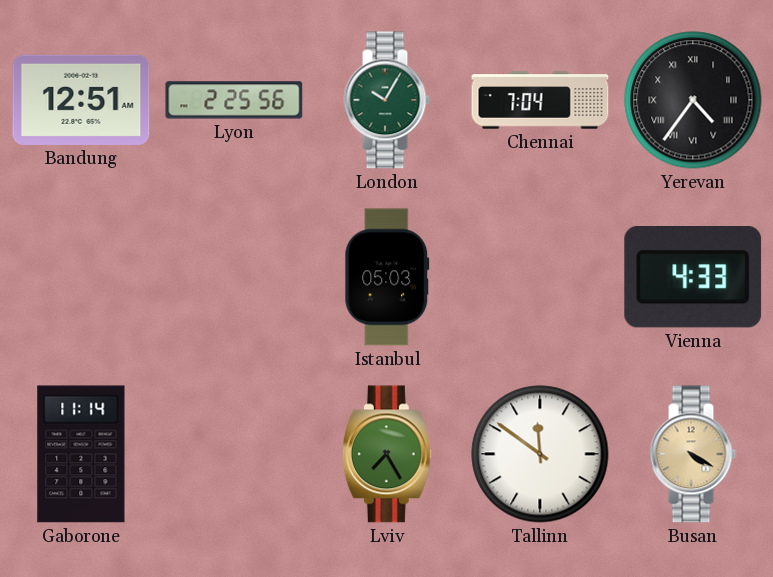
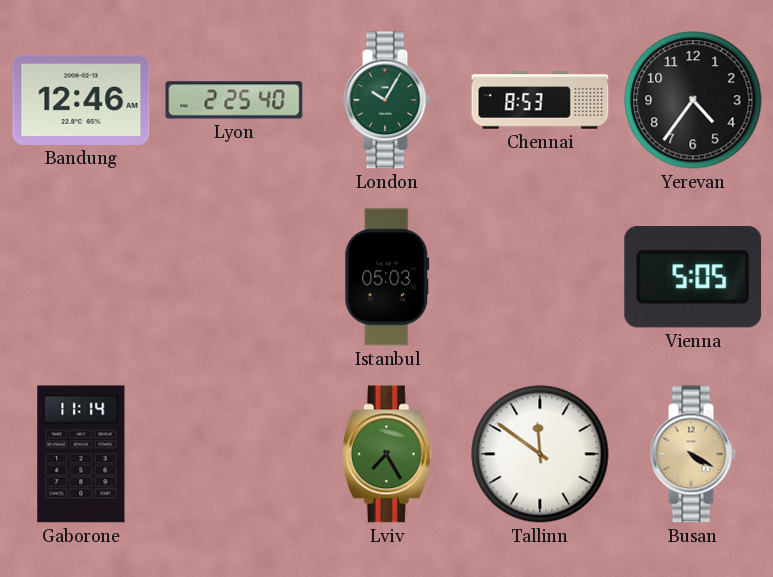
Bandung: 12:51 -> 12:46
Lyon: 2:25:56 -> 2:25:40
Chennai: 7:04 -> 8:53
Yerevan numerals: Roman -> Arabic
Vienna: 4:33 -> 5:05
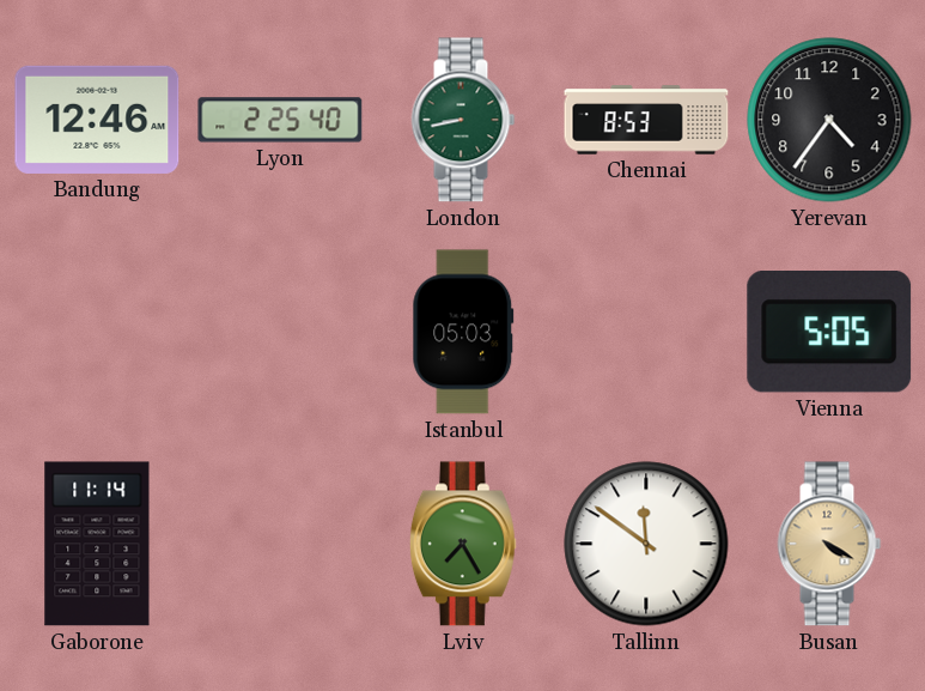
London: 10:05 -> 8:43
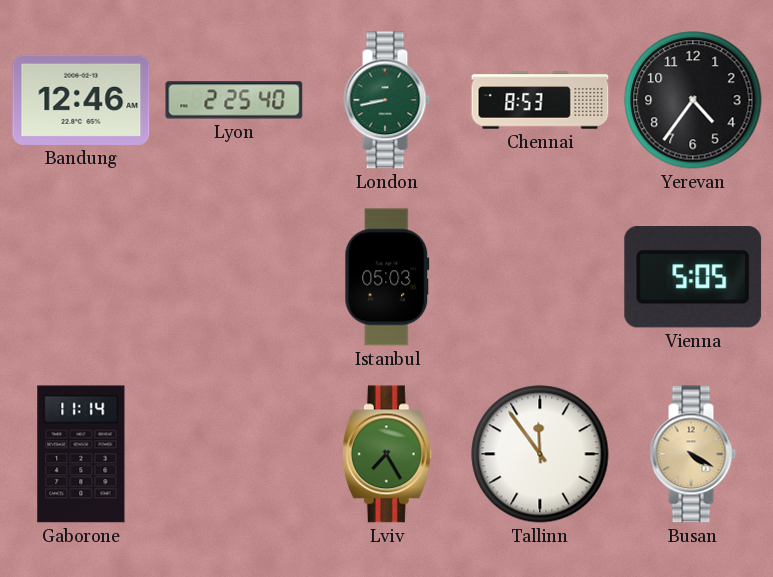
Tallinn: 11:51 -> 11:54
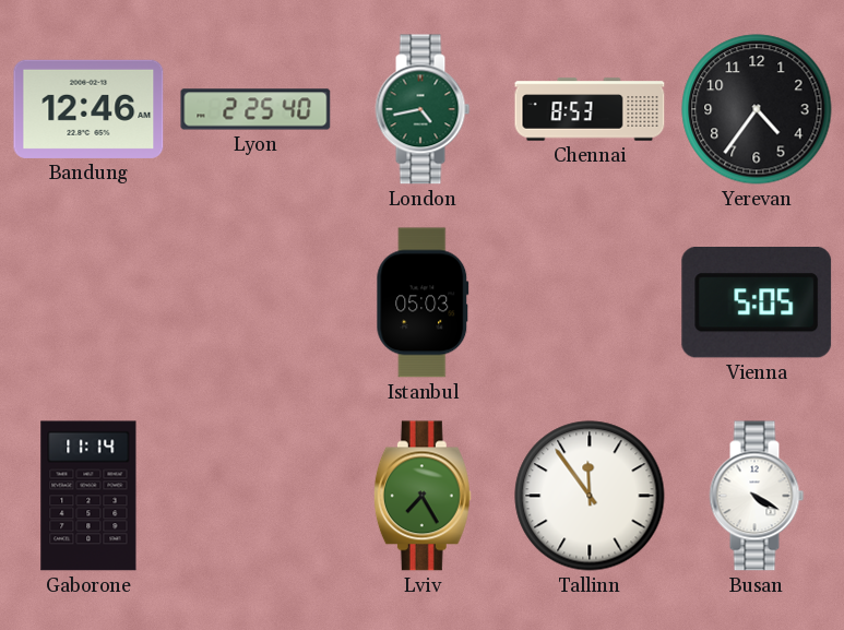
London: 8:43 -> 4:43
Busan dial: champagne -> white
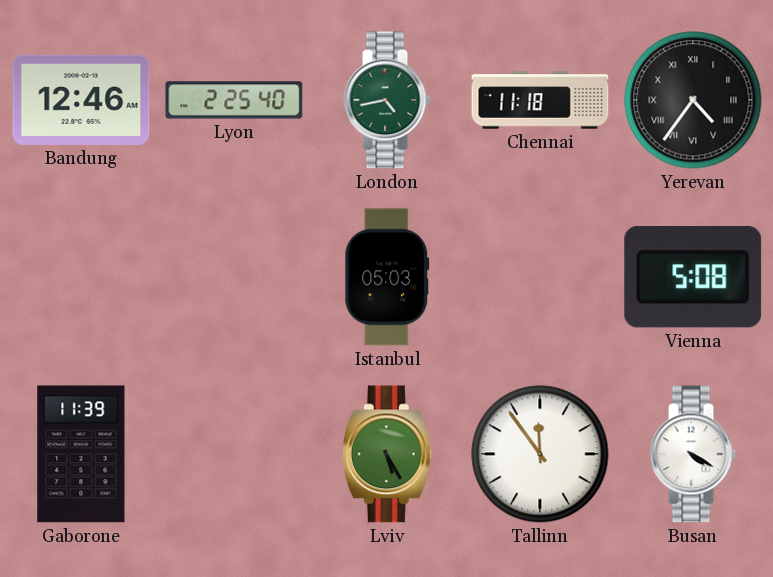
Chennai: 8:53 -> 11:18
Yerevan numerals: Arabic -> Roman
Vienna: 5:05 -> 5:08
Gaborone: 11:14 -> 11:39
Lviv: 7:25 -> 5:25
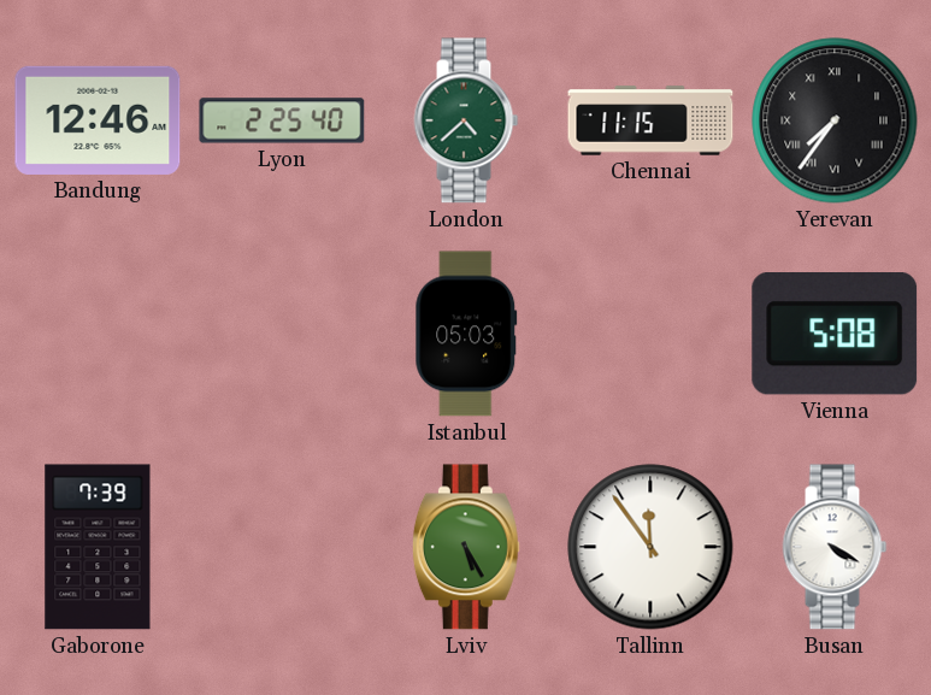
London: 4:43 -> 4:38
Chennai: 11:18 -> 11:15
Yerevan: 4:36 -> 7:36
Gaborone: 11:39 -> 7:39
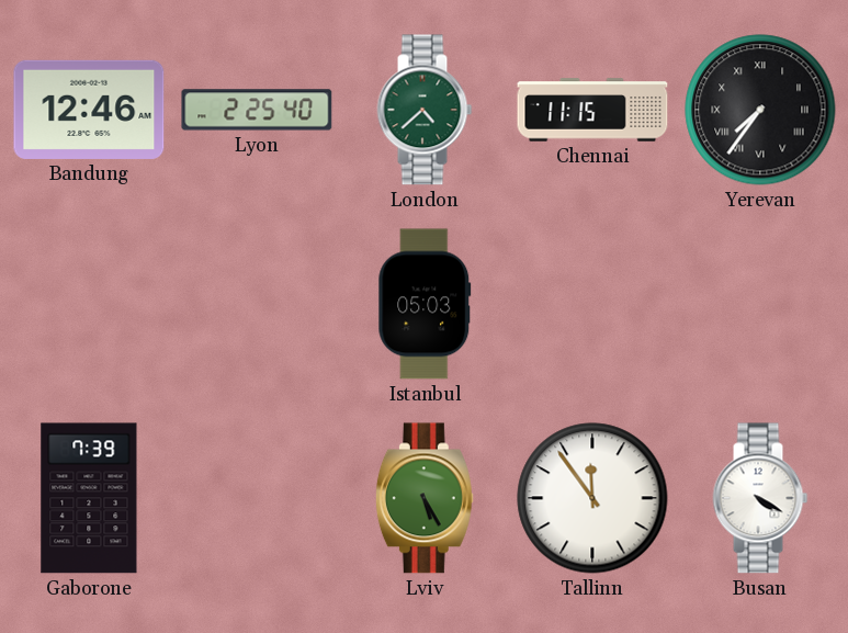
Vienna: 5:08 -> none
